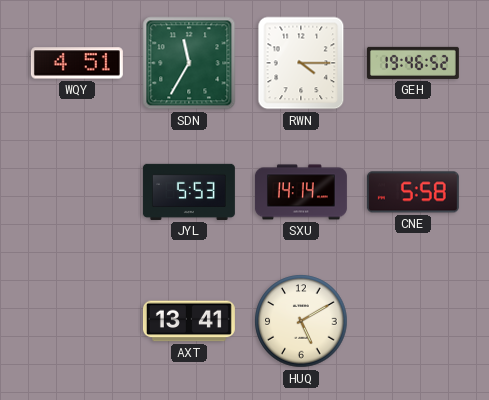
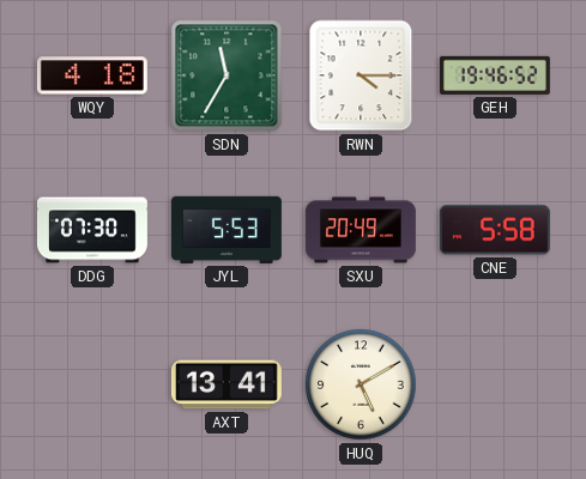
WQY: 4:51 -> 4:18
DDG: none -> 07:30
SXU: 14:14 -> 20:49
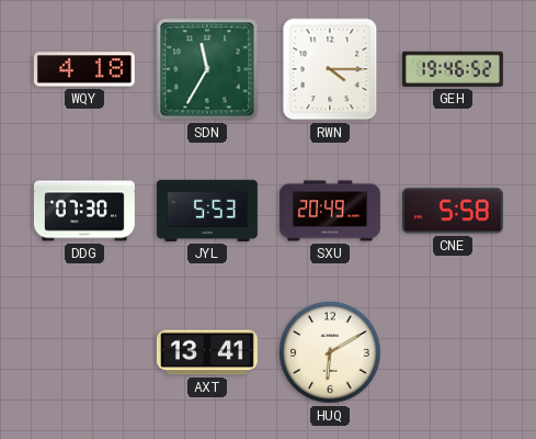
HUQ: 5:10 -> 6:10
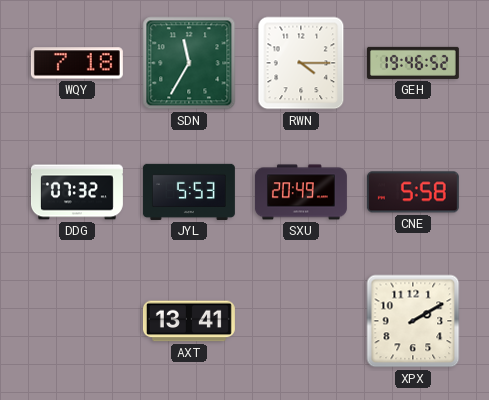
WQY: 4:18 -> 7:18
DDG: 07:30 -> 07:32
HUQ: 6:10 -> none
XPX: none -> 2:10
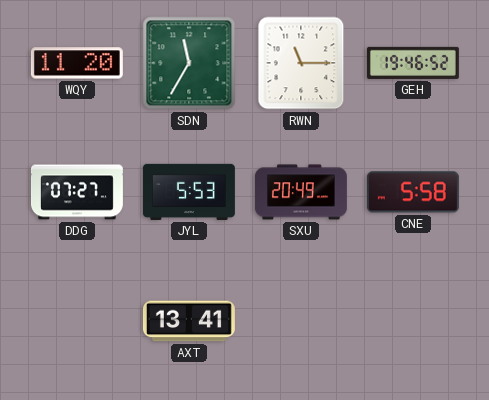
WQY: 7:18 -> 11:20
RWN: 4:15 -> 11:15
DDG: 07:32 -> 07:27
XPX: 2:10 -> none
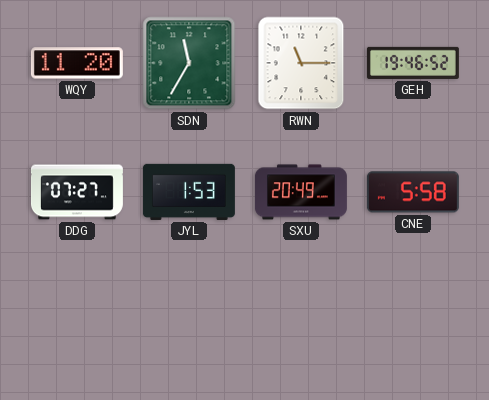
JYL: 5:53 -> 1:53
AXT: 13:41 -> none
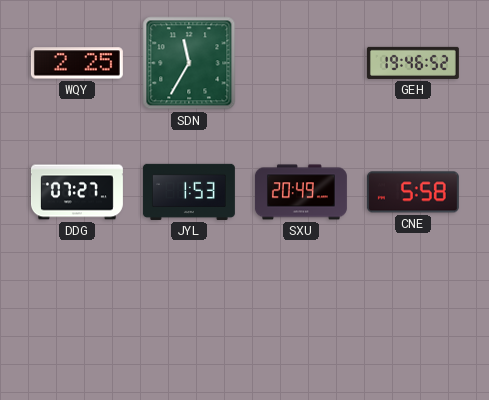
WQY: 11:20 -> 2:25
RWN: 11:15 -> none
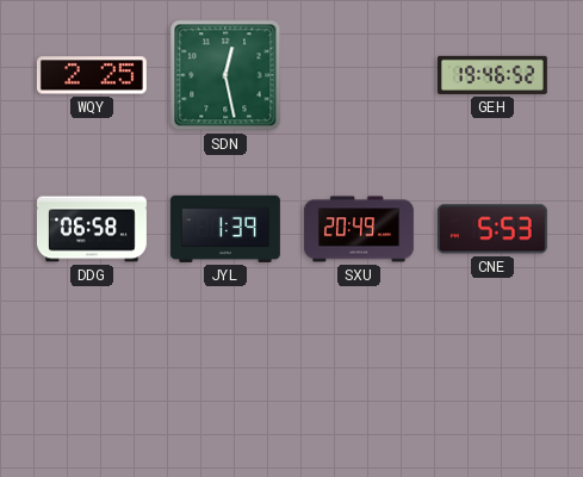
SDN: 11:35 -> 12:28
DDG: 07:27 -> 06:58
JYL: 1:53 -> 1:39
CNE: 5:58 -> 5:53
